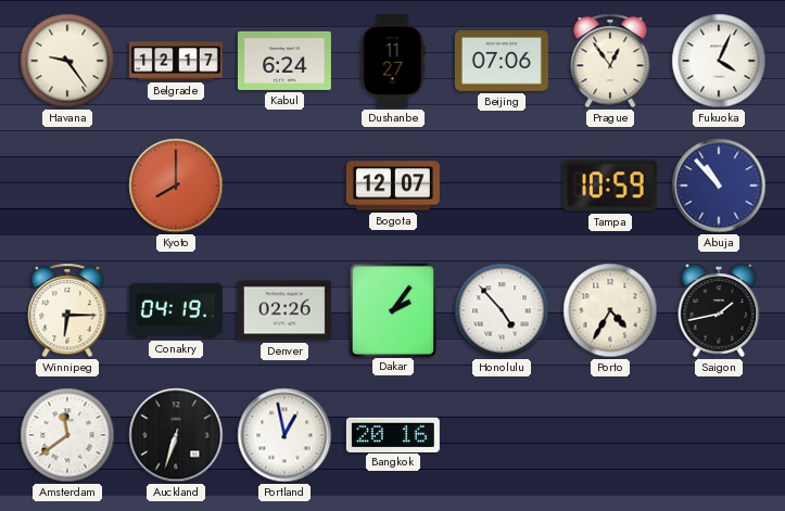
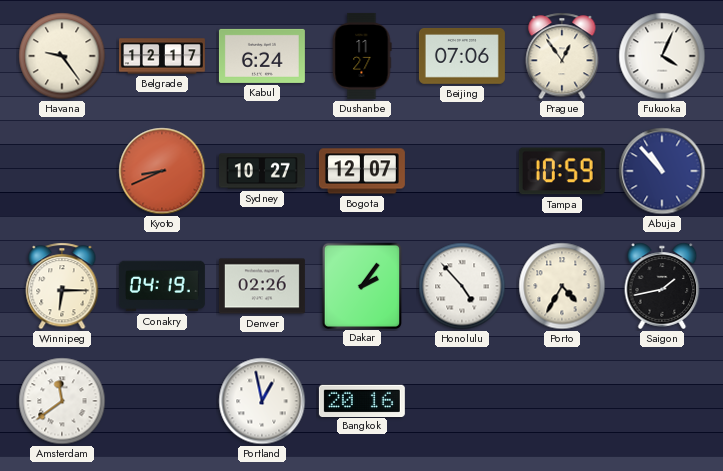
Kyoto: 8:00 -> 8:41
Sydney: none -> 10:27
Auckland: 6:33 -> none
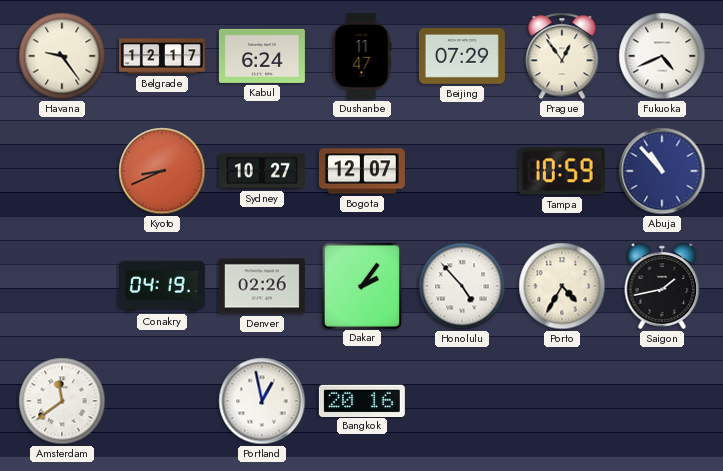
Dushanbe: 11:27 -> 11:47
Beijing: 07:06 -> 07:29
Fukuoka: 4:04 -> 4:41
Winnipeg: 6:15 -> none
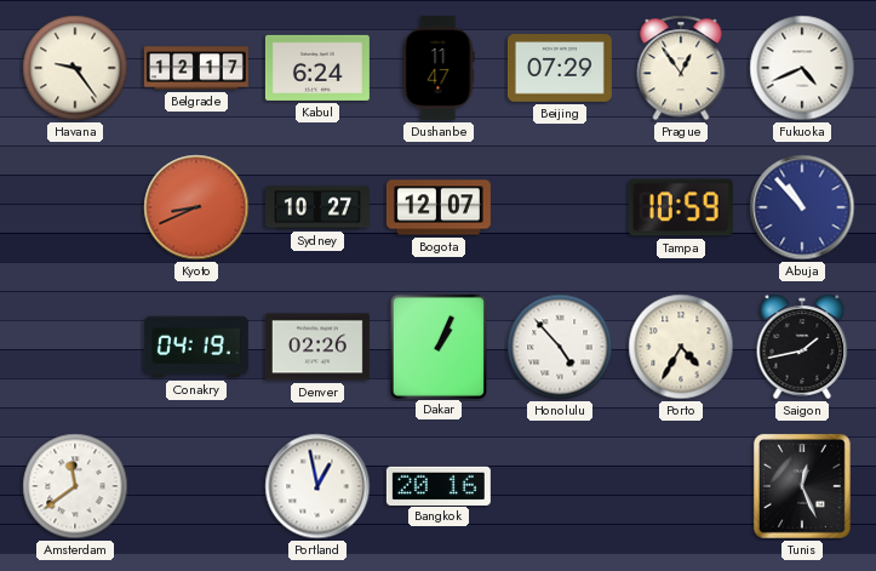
Dakar: 2:06 -> 1:04
Tunis: none -> 12:26
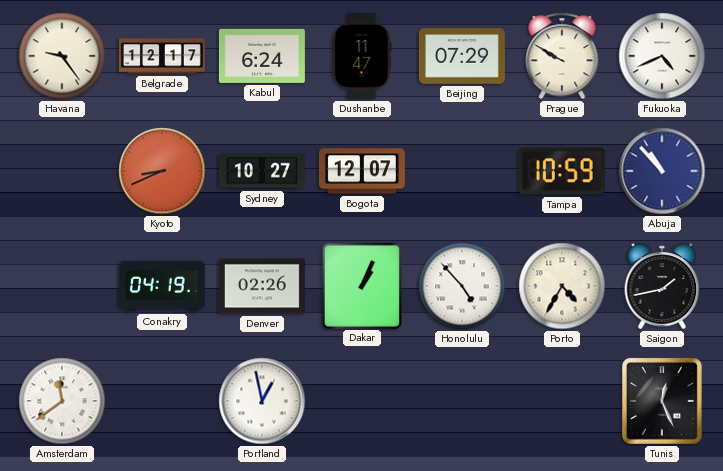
Prague: 12:54 -> 9:50
Bangkok: 20:16 -> none
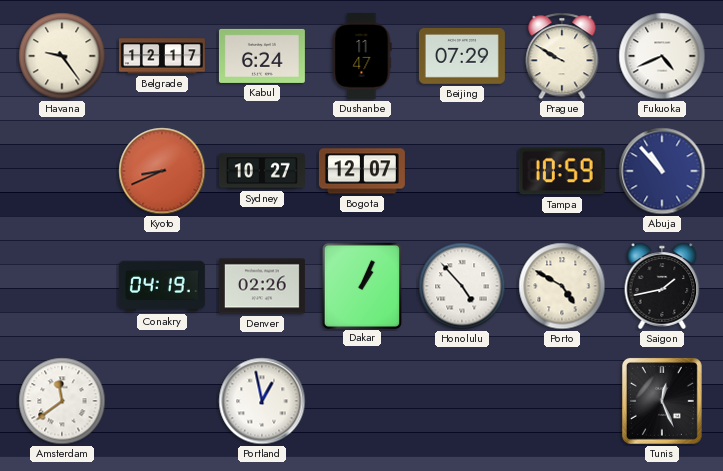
Porto: 4:35 -> 4:50
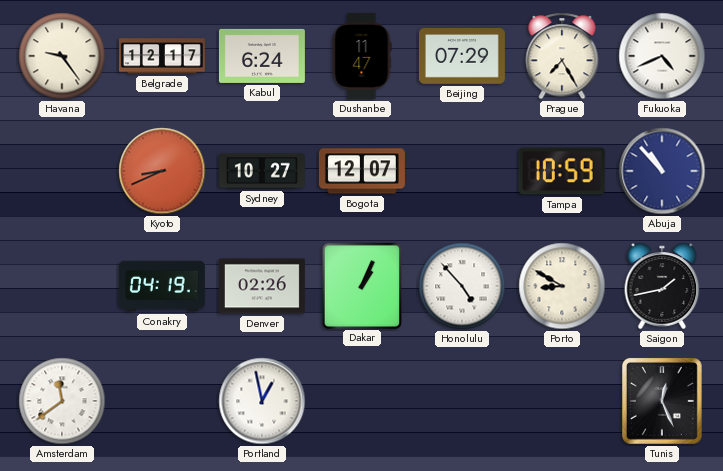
Prague: 9:50 -> 7:25
Porto: 4:50 -> 8:50
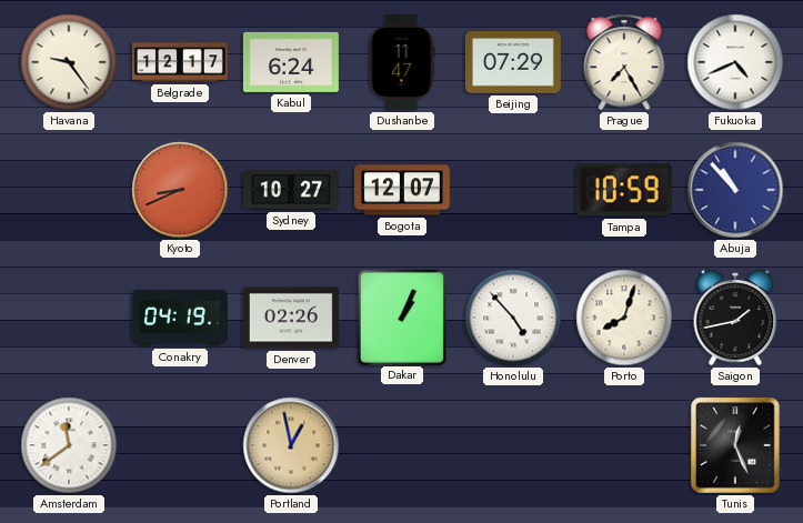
Porto: 8:50 -> 8:03
Portland dial: white -> champagne
